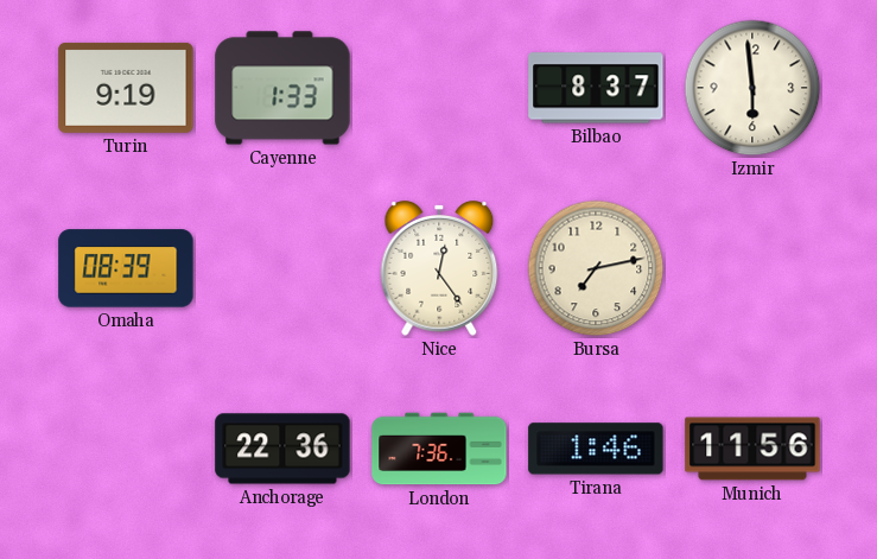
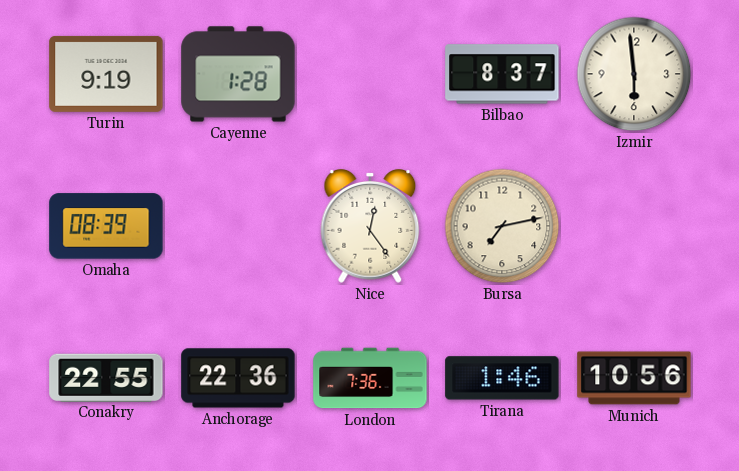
Cayenne: 1:33 -> 1:28
Conakry: none -> 22:55
Munich: 11:56 -> 10:56
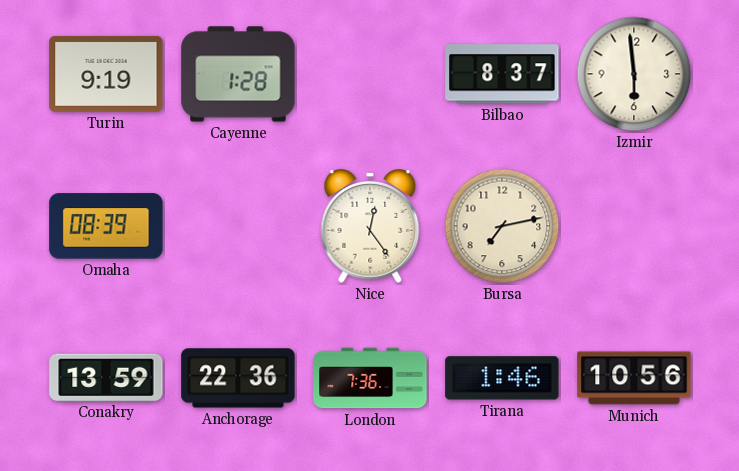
Conakry: 22:55 -> 13:59
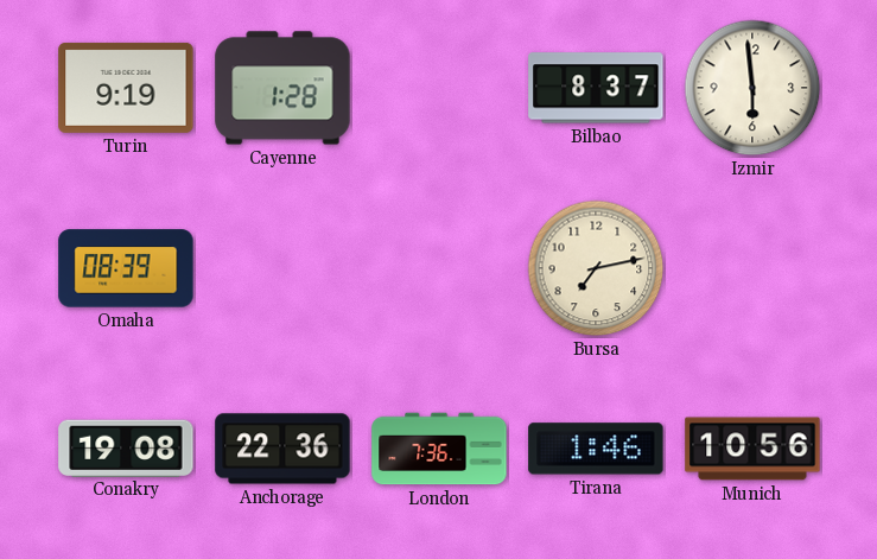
Nice: 12:24 -> none
Conakry: 13:59 -> 19:08
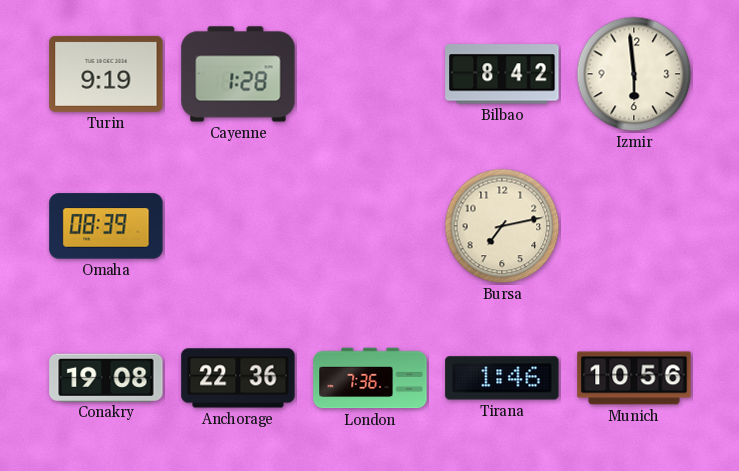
Bilbao: 8:37 -> 8:42
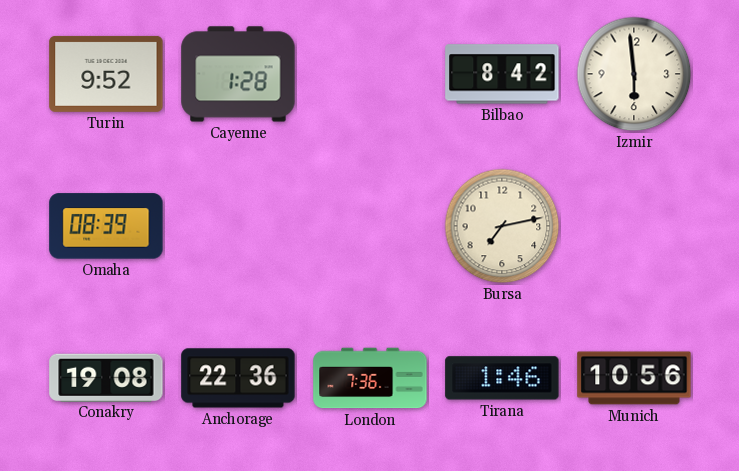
Turin: 9:19 -> 9:52
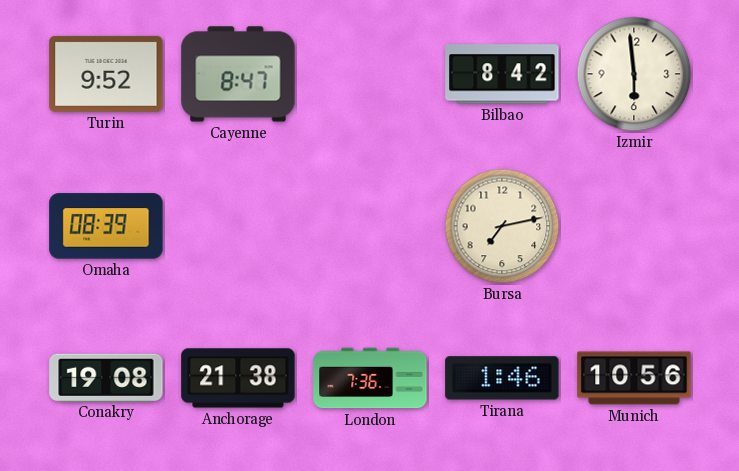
Cayenne: 1:28 -> 8:47
Anchorage: 22:36 -> 21:38
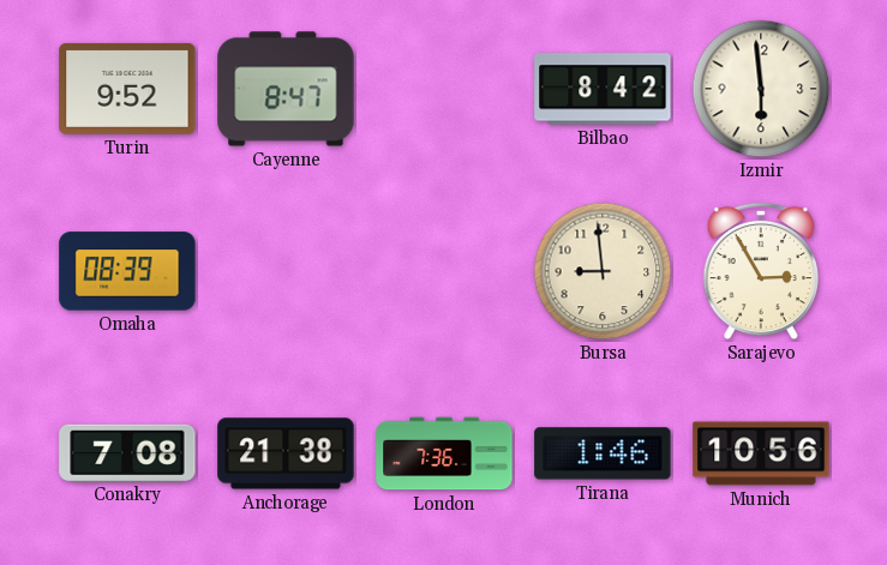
Bursa: 7:13 -> 8:59
Sarajevo: none -> 2:55
Conakry: 19:08 -> 7:08
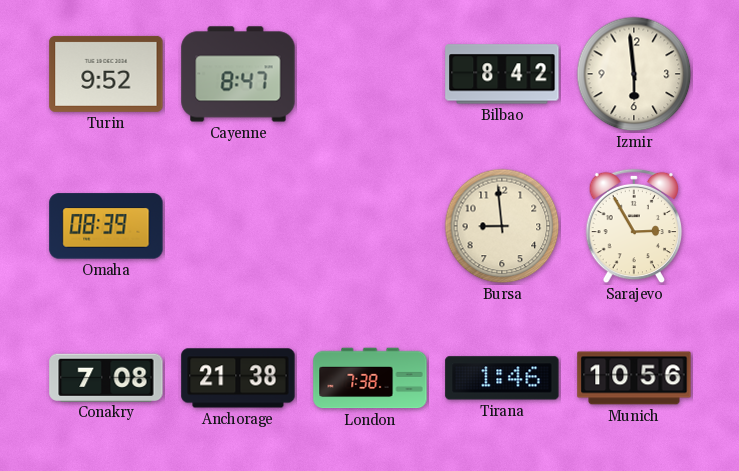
London: 7:36 -> 7:38
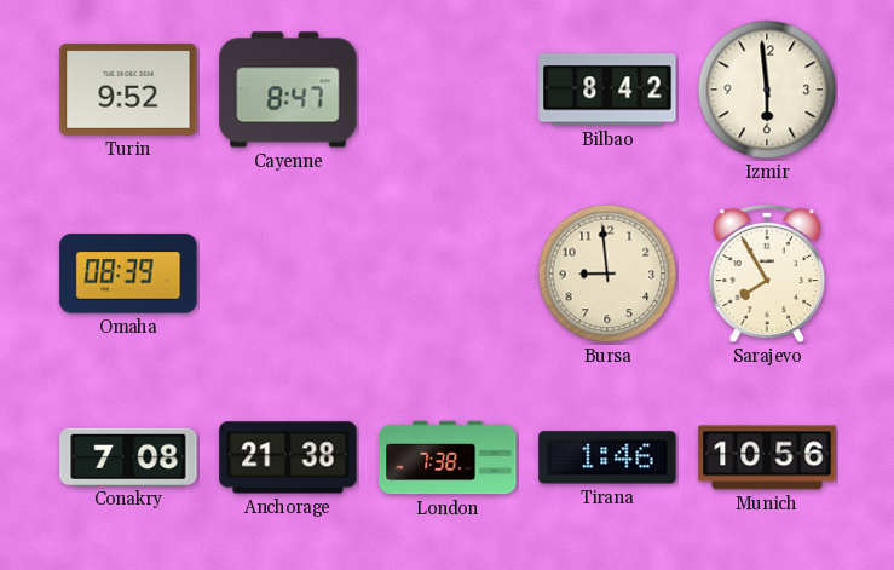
Sarajevo: 2:55 -> 7:55
